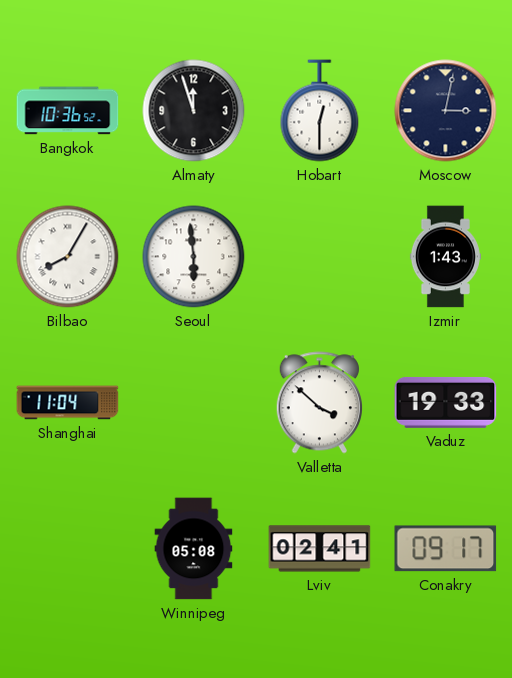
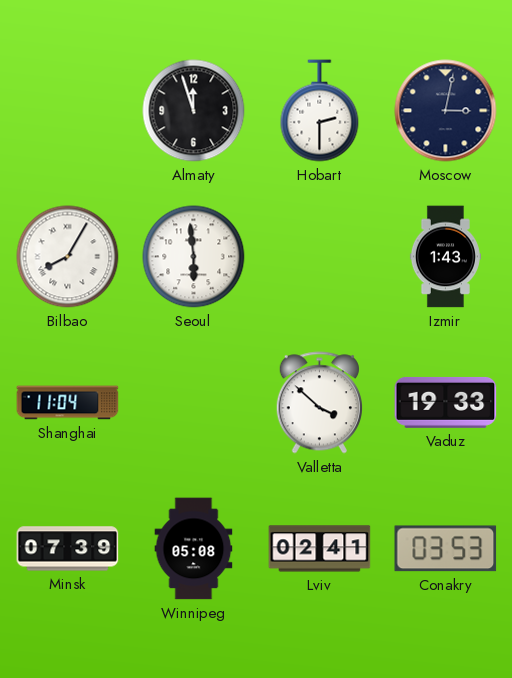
Bangkok: 10:36 -> none
Hobart: 12:30 -> 2:30
Minsk: none -> 07:39
Conakry: 09:17 -> 03:53
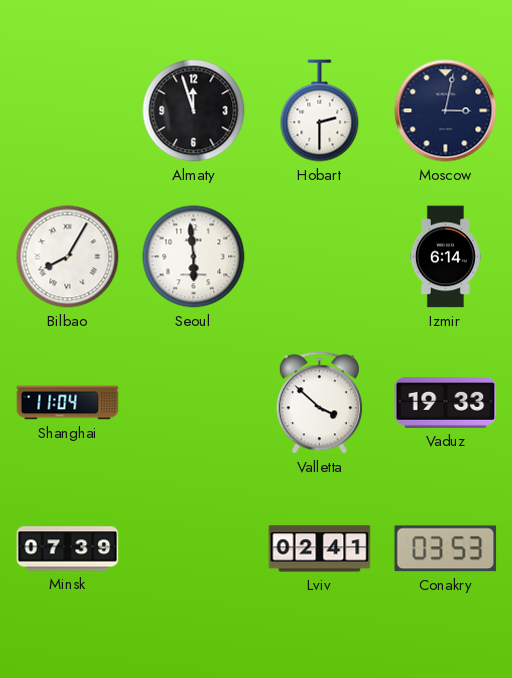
Izmir: 1:43 -> 6:14
Winnipeg: 05:08 -> none
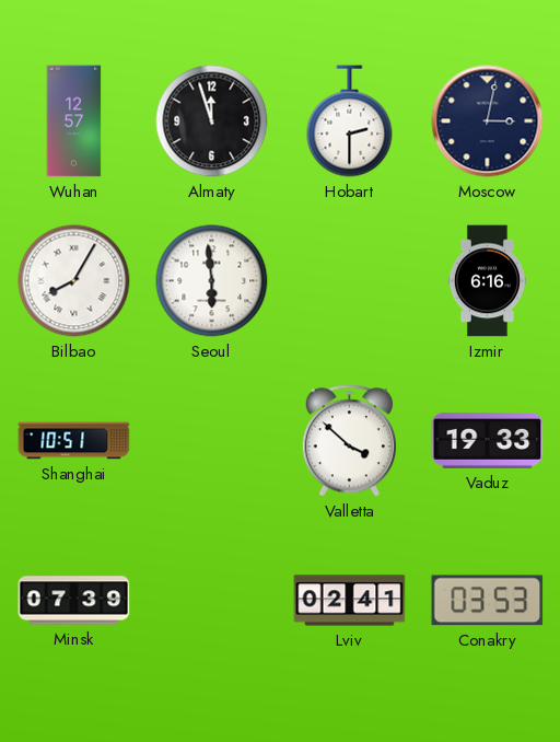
Wuhan: none -> 12:57
Izmir: 6:14 -> 6:16
Shanghai: 11:04 -> 10:51
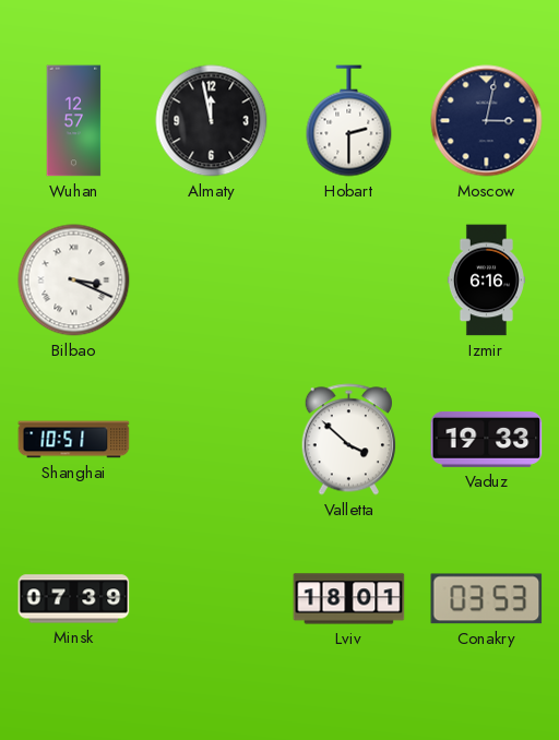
Almaty: 11:57 -> 11:58
Bilbao: 8:05 -> 3:19
Seoul: 5:59 -> none
Lviv: 02:41 -> 18:01
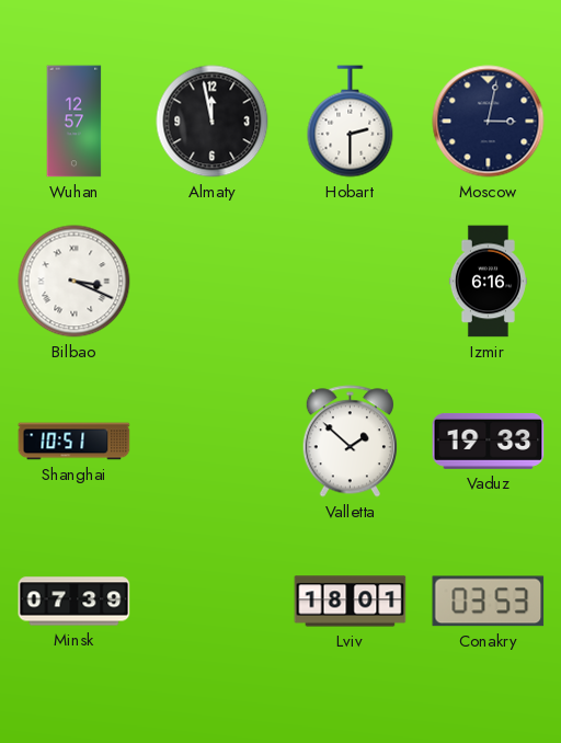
Valletta: 3:52 -> 1:52
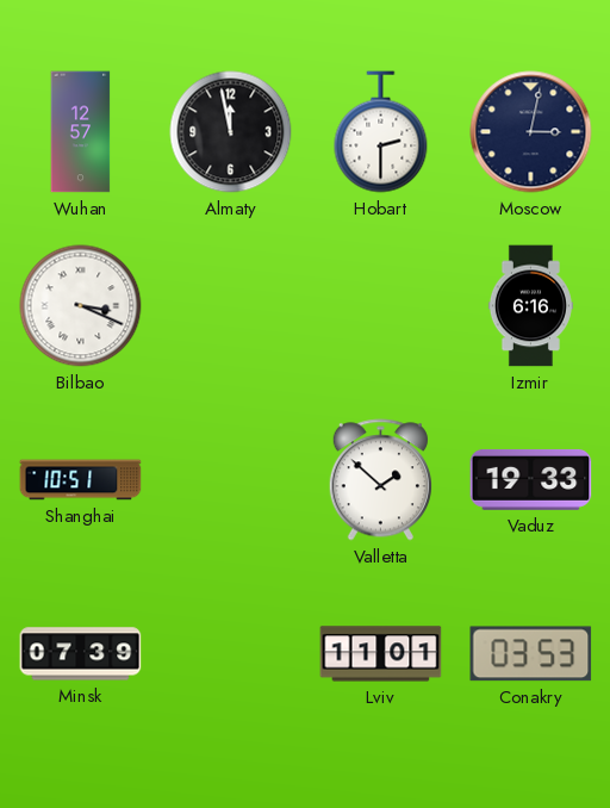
Lviv: 18:01 -> 11:01
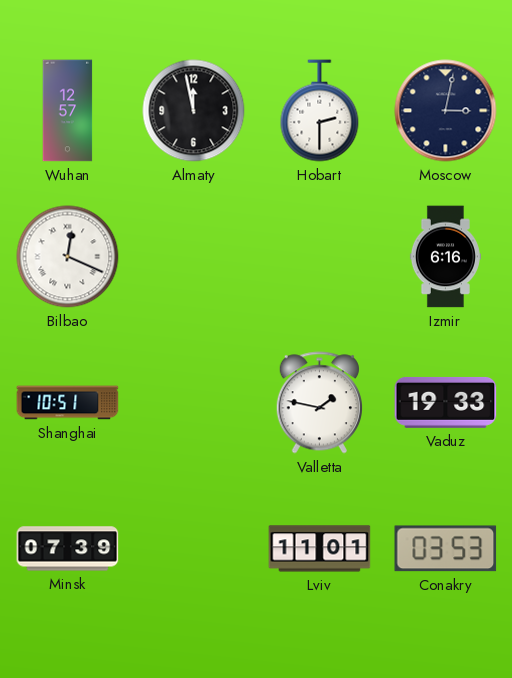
Bilbao: 3:19 -> 12:19
Valletta: 1:52 -> 1:47
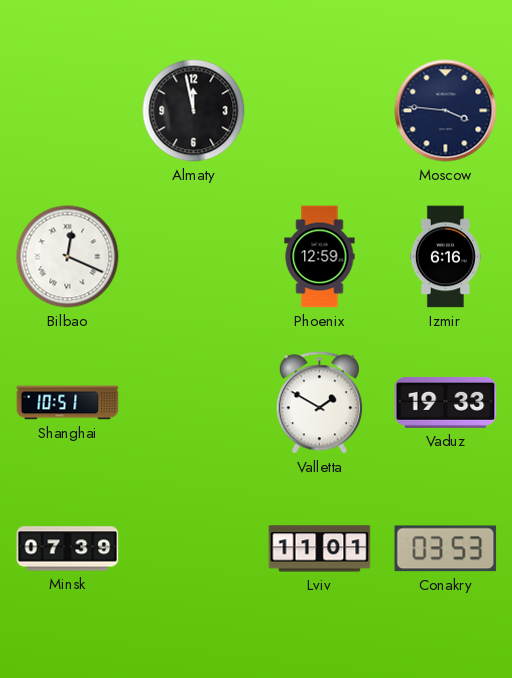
Wuhan: 12:57 -> none
Hobart: 2:30 -> none
Moscow: 3:02 -> 3:46
Phoenix: none -> 12:59
Valletta: 1:47 -> 1:50
